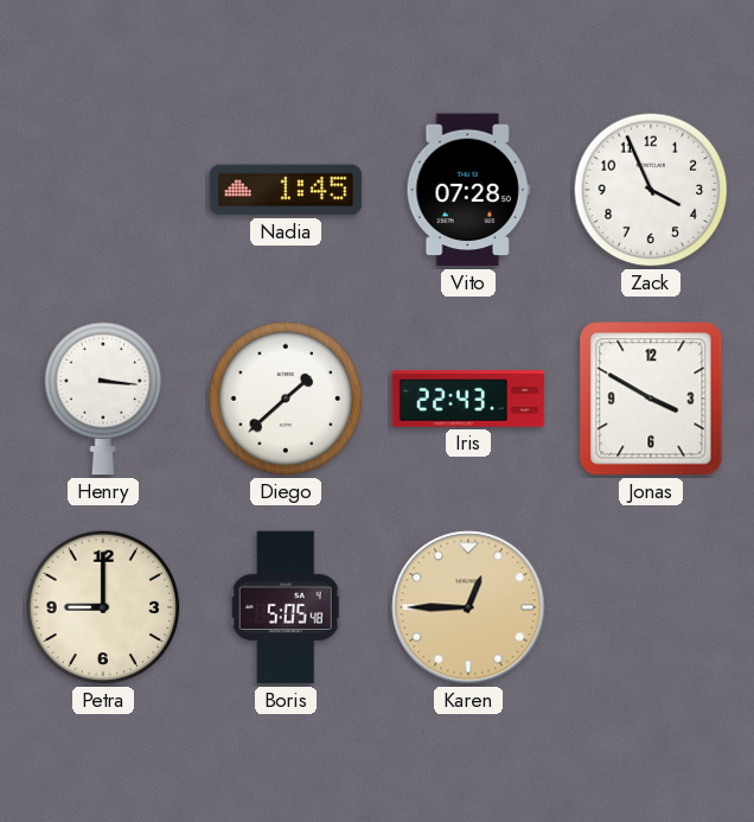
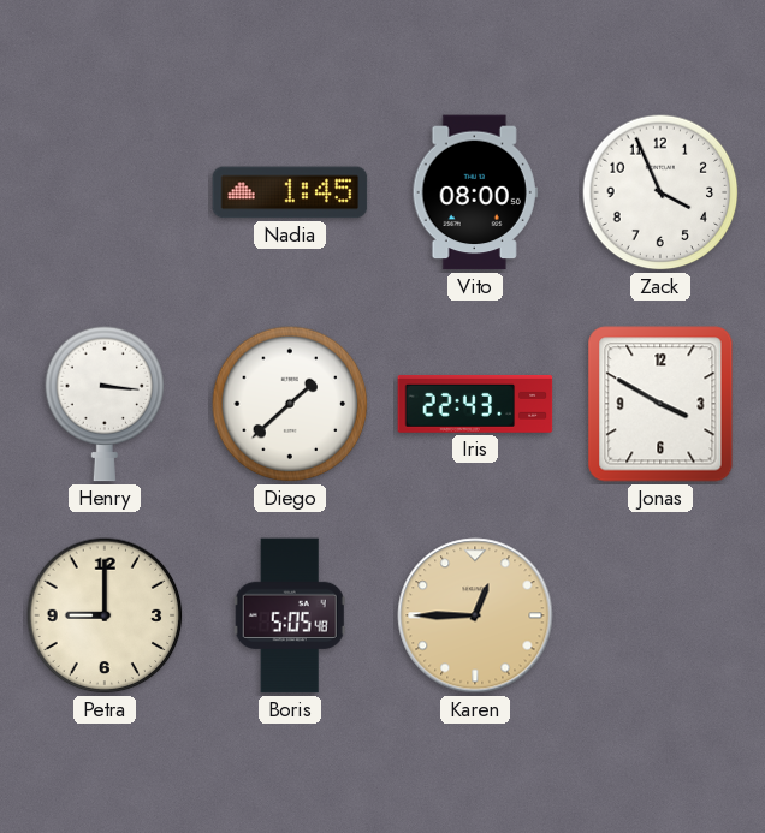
Vito: 07:28 -> 08:00
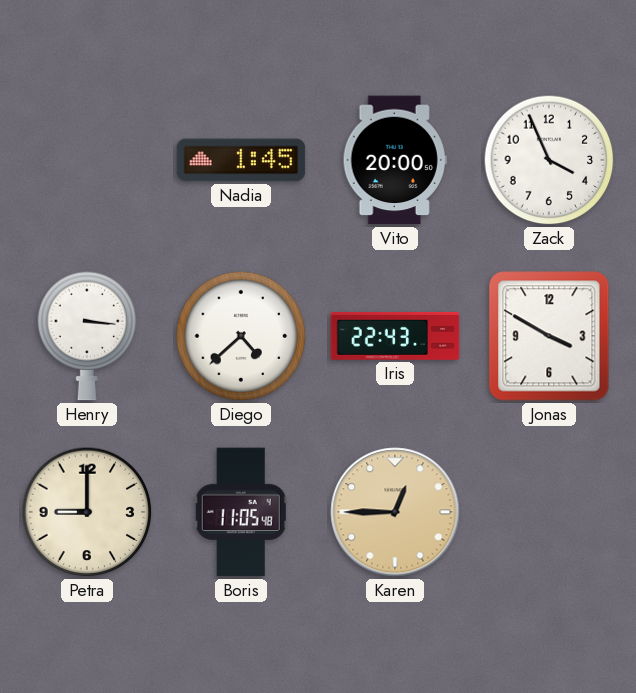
Vito: 08:00 -> 20:00
Diego: 1:38 -> 4:38
Boris: 5:05 -> 11:05
